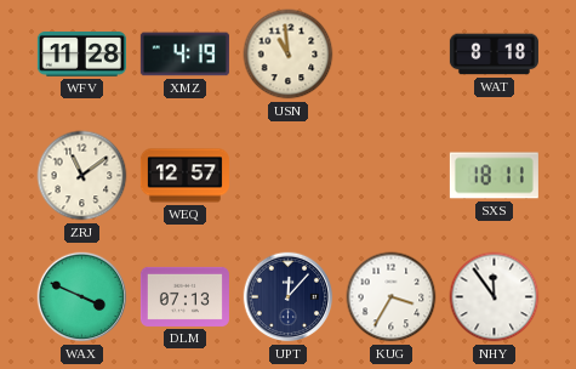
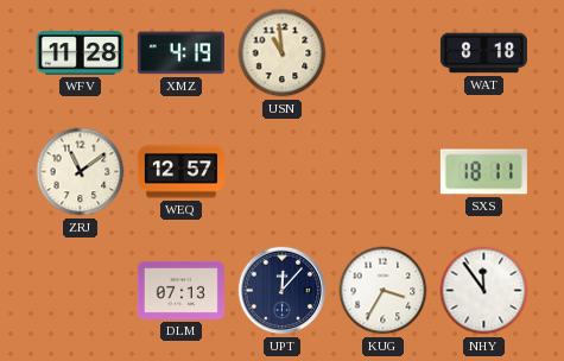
WAX: 3:49 -> none
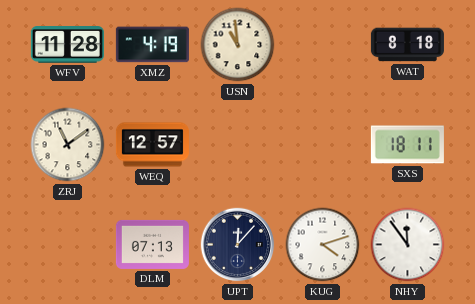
KUG: 3:35 -> 4:12
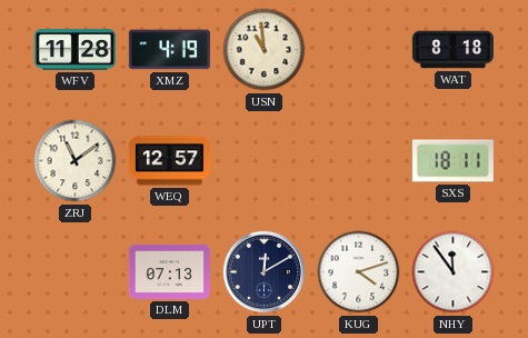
UPT: 12:07 -> 12:10
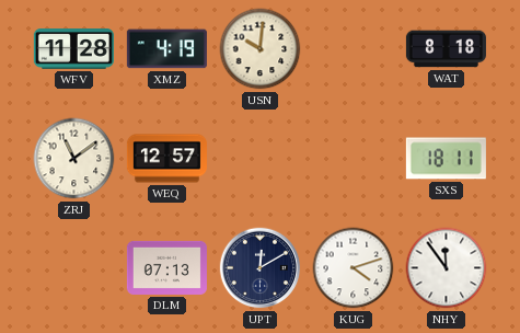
USN: 10:59 -> 10:01
